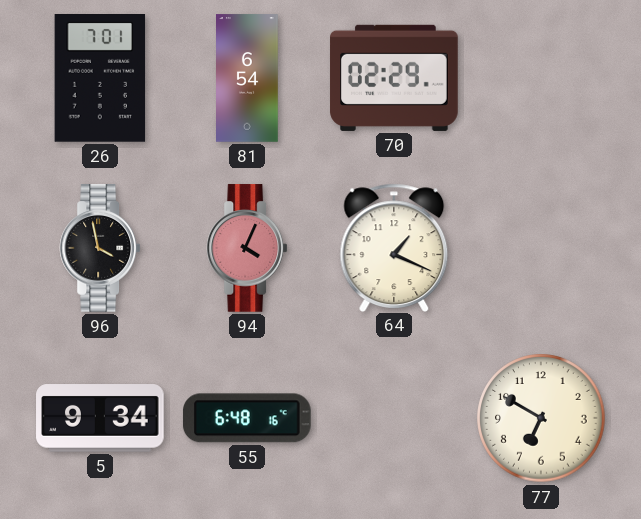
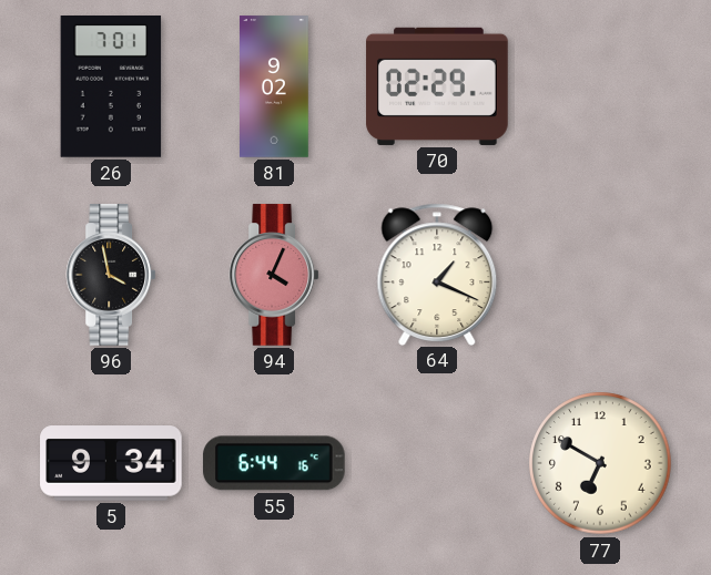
81: 6:54 -> 9:02
55: 6:48 -> 6:44
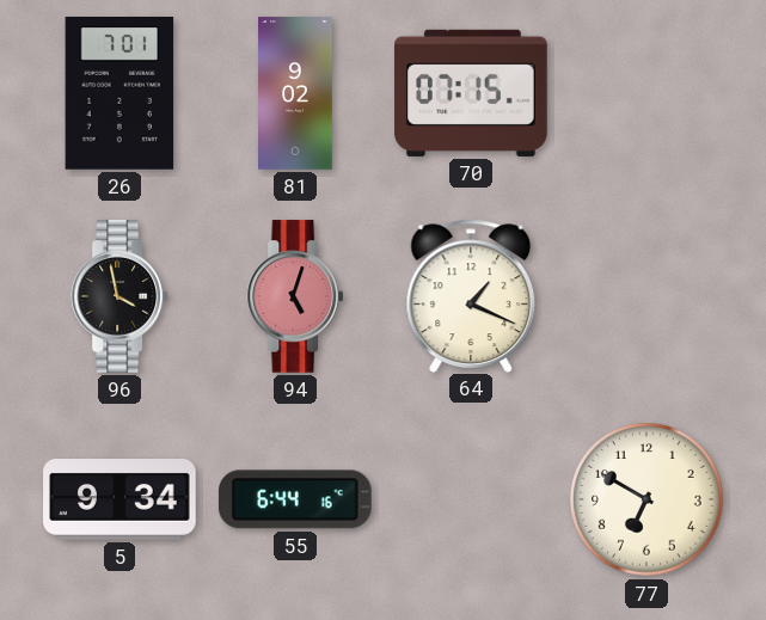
70: 02:29 -> 07:15
94: 4:04 -> 5:03
